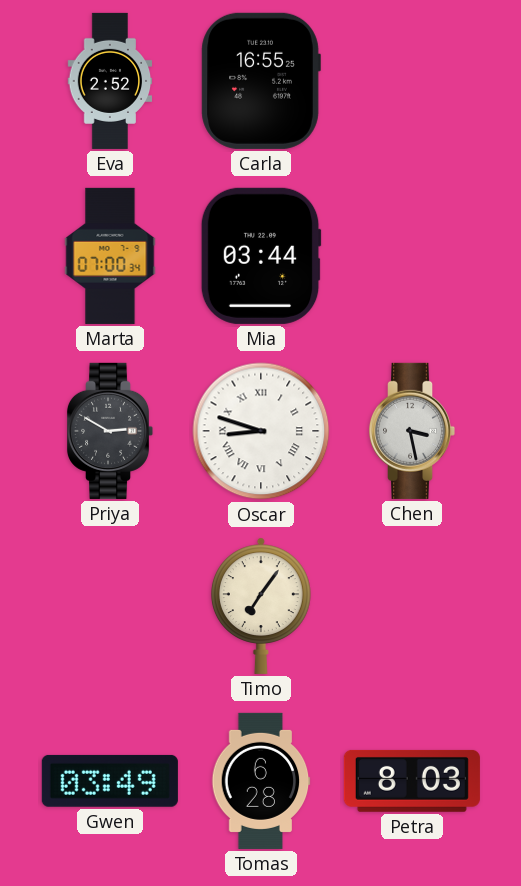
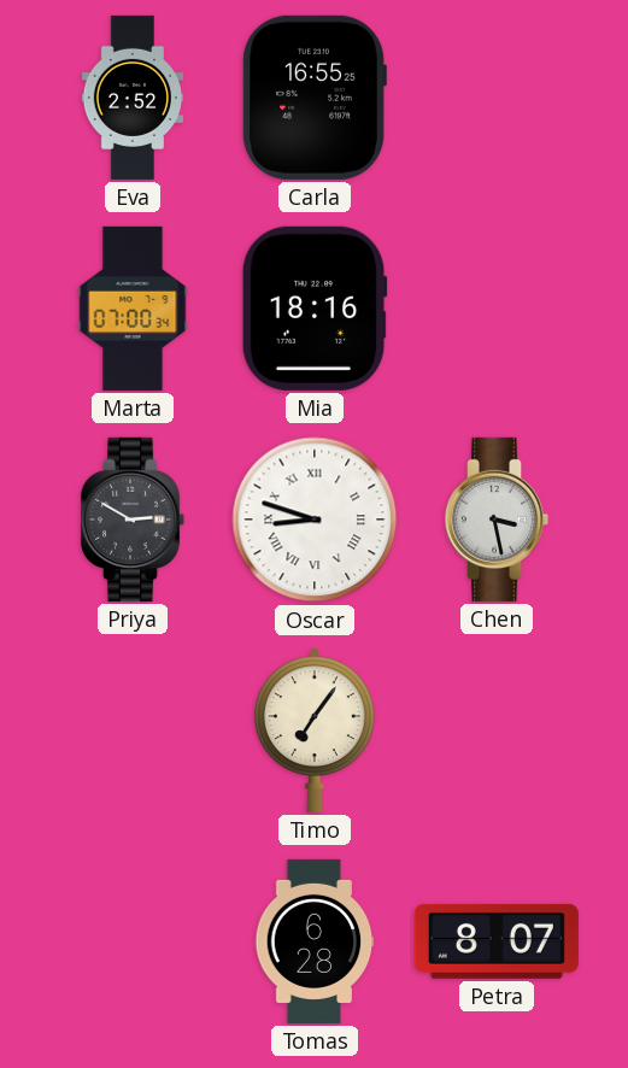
Mia: 03:44 -> 18:16
Gwen: 03:49 -> none
Petra: 8:03 -> 8:07
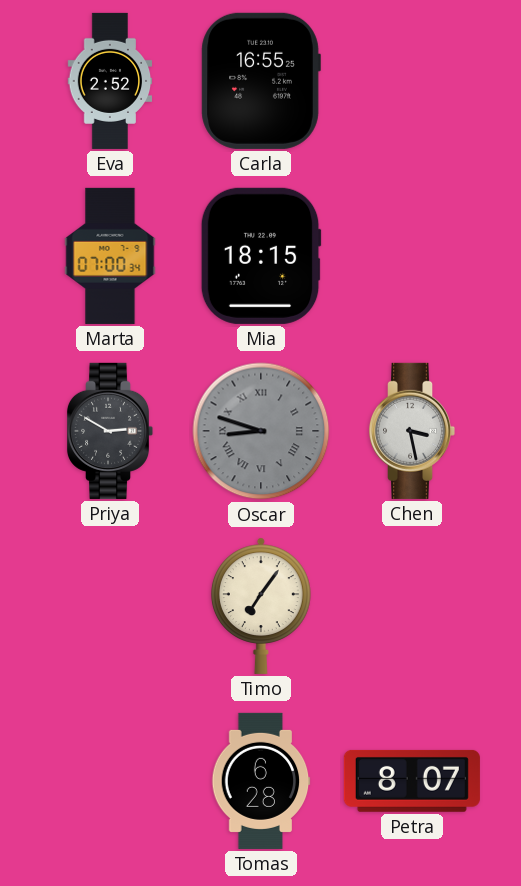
Mia: 18:16 -> 18:15
Oscar dial: white -> grey
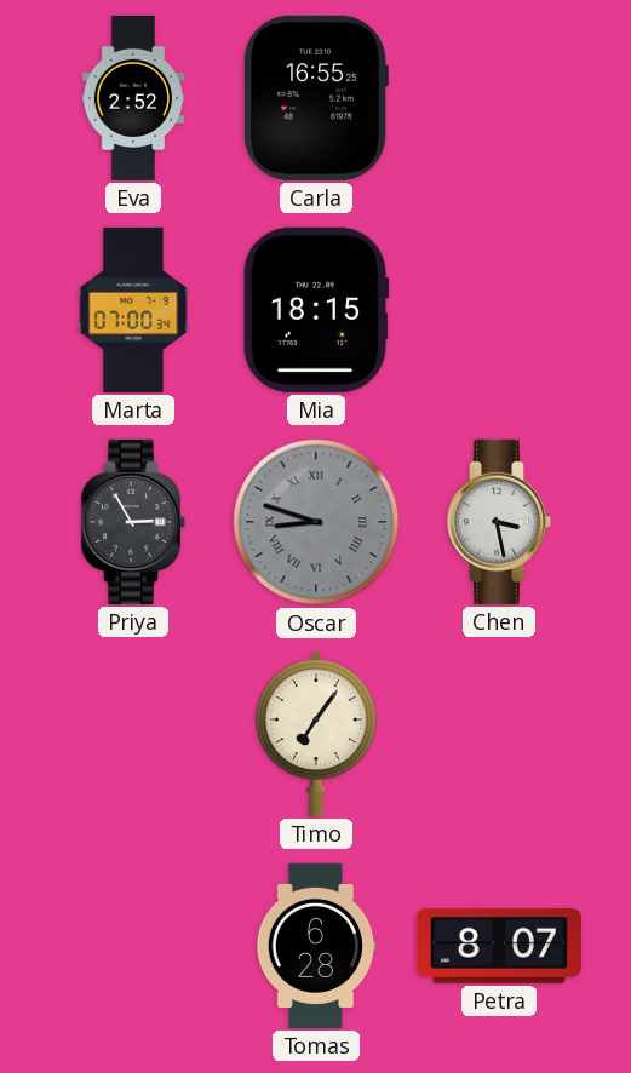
Priya: 2:50 -> 2:55
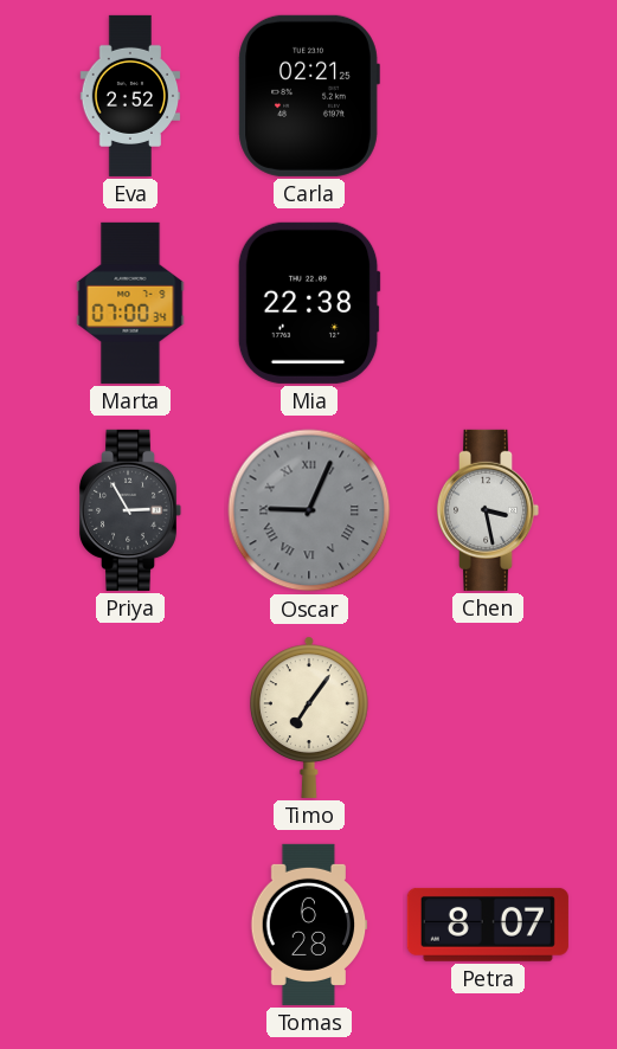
Carla: 16:55 -> 02:21
Mia: 18:15 -> 22:38
Oscar: 8:48 -> 9:04
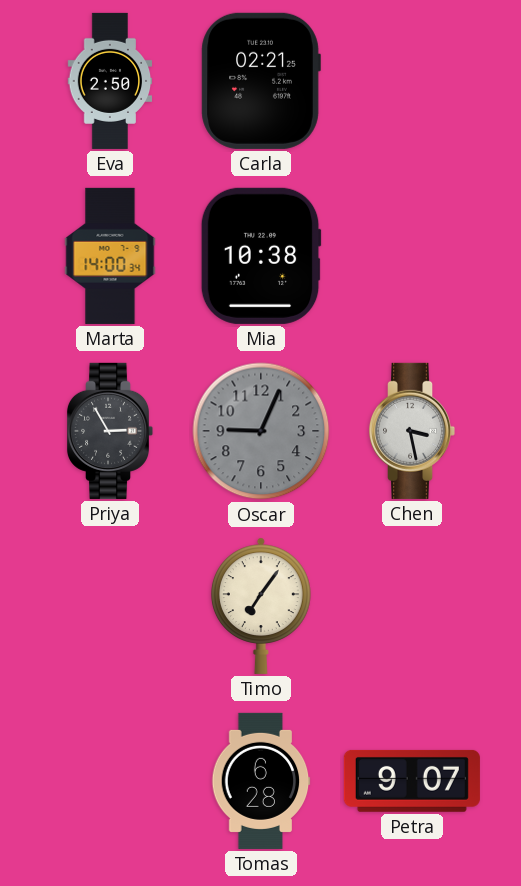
Eva: 2:52 -> 2:50
Marta: 07:00 -> 14:00
Mia: 22:38 -> 10:38
Oscar numerals: Roman -> Arabic
Petra: 8:07 -> 9:07
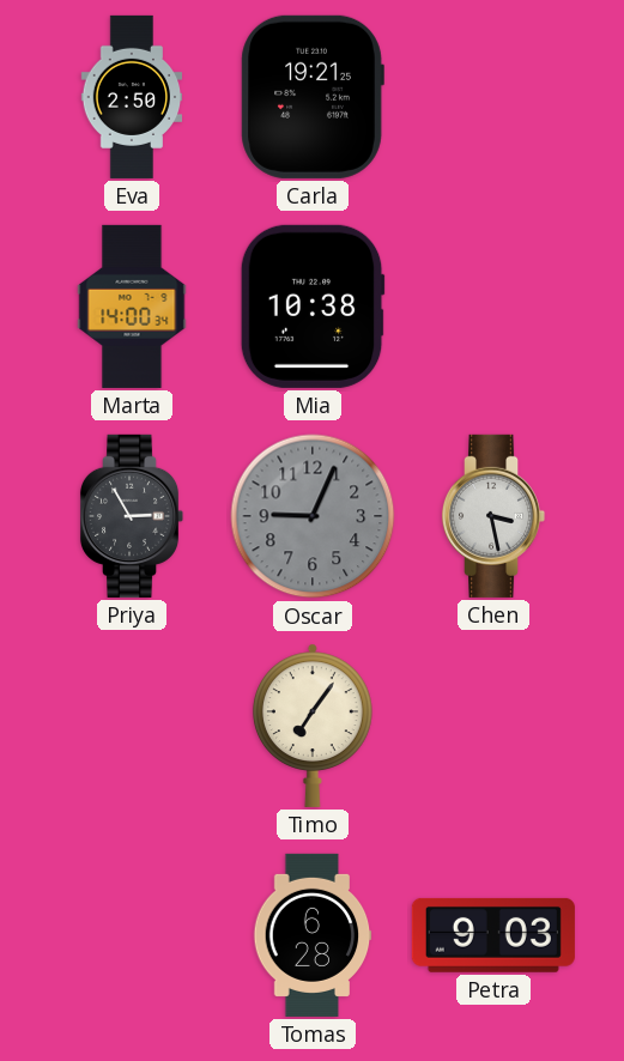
Carla: 02:21 -> 19:21
Petra: 9:07 -> 9:03
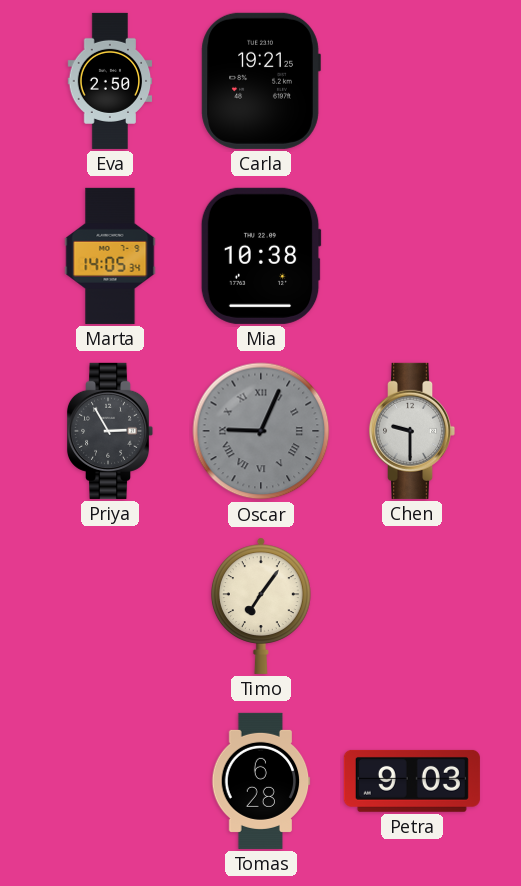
Marta: 14:00 -> 14:05
Oscar numerals: Arabic -> Roman
Chen: 3:28 -> 9:30
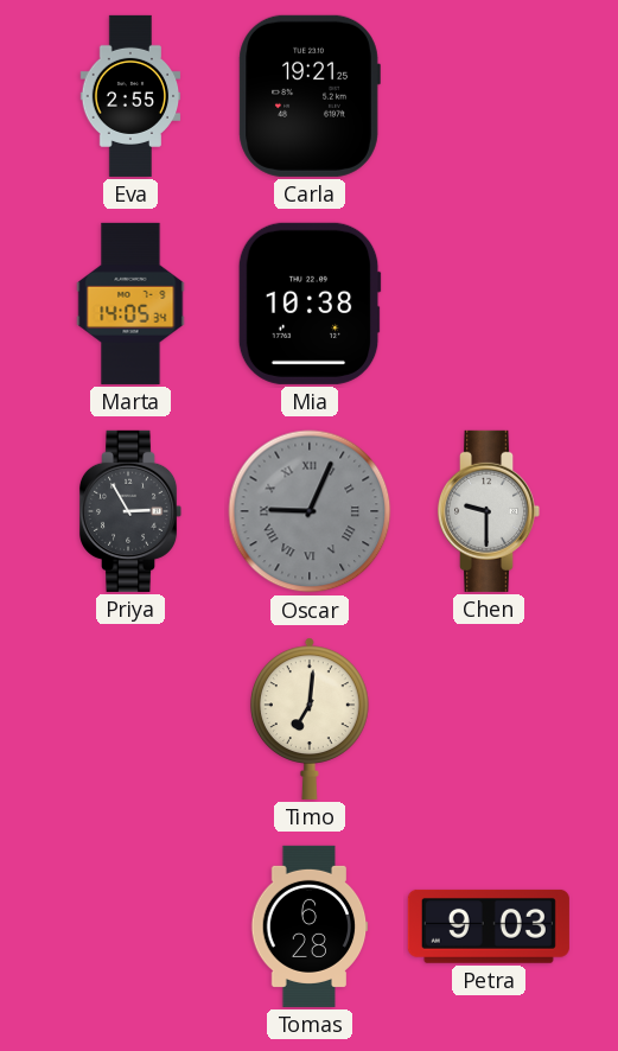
Eva: 2:50 -> 2:55
Timo: 7:06 -> 7:01
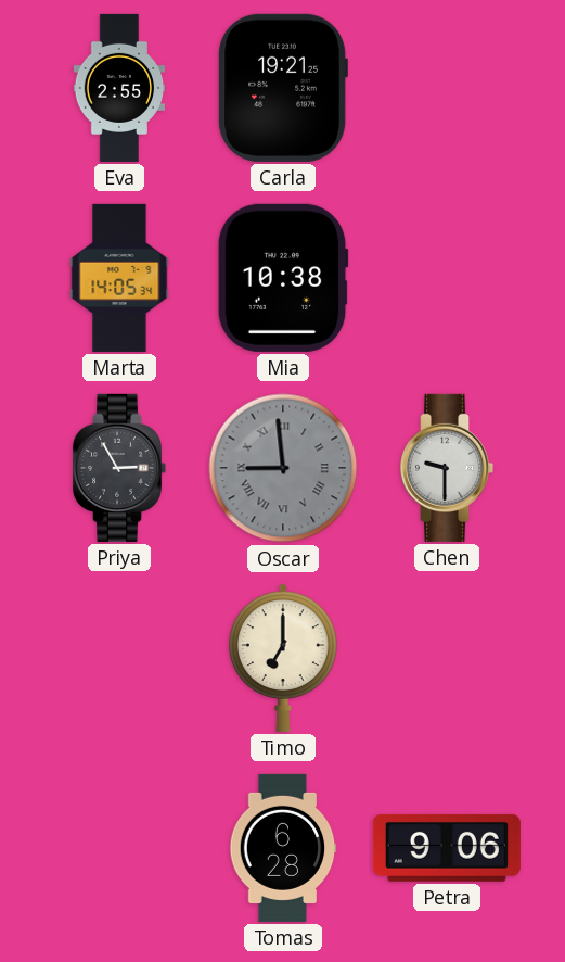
Oscar: 9:04 -> 8:59
Timo: 7:01 -> 7:00
Petra: 9:03 -> 9:06
